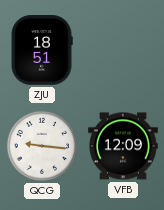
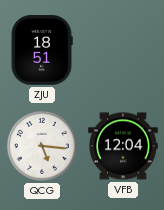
QCG: 9:16 -> 5:16
VFB: 12:09 -> 12:04
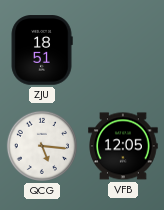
VFB: 12:04 -> 12:05
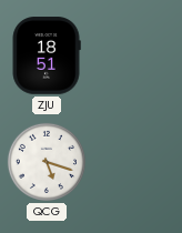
QCG: 5:16 -> 5:18
VFB: 12:05 -> none
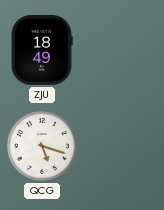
ZJU: 18:51 -> 18:49
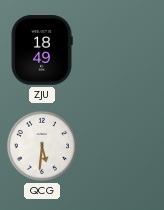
QCG: 5:18 -> 5:31
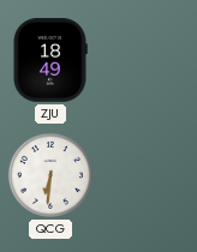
QCG: 5:31 -> 6:31
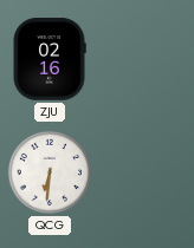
ZJU: 18:49 -> 02:16
